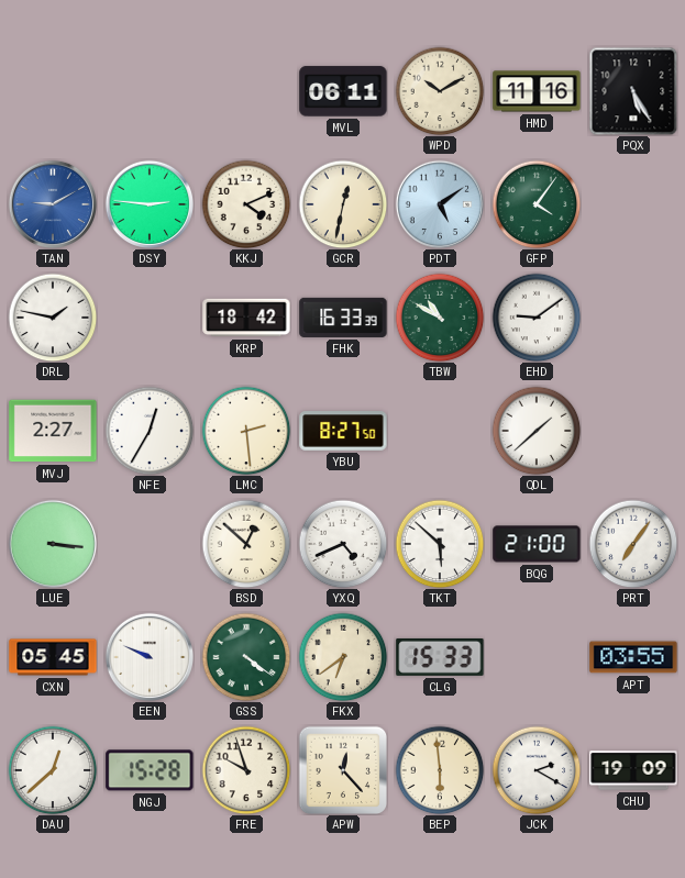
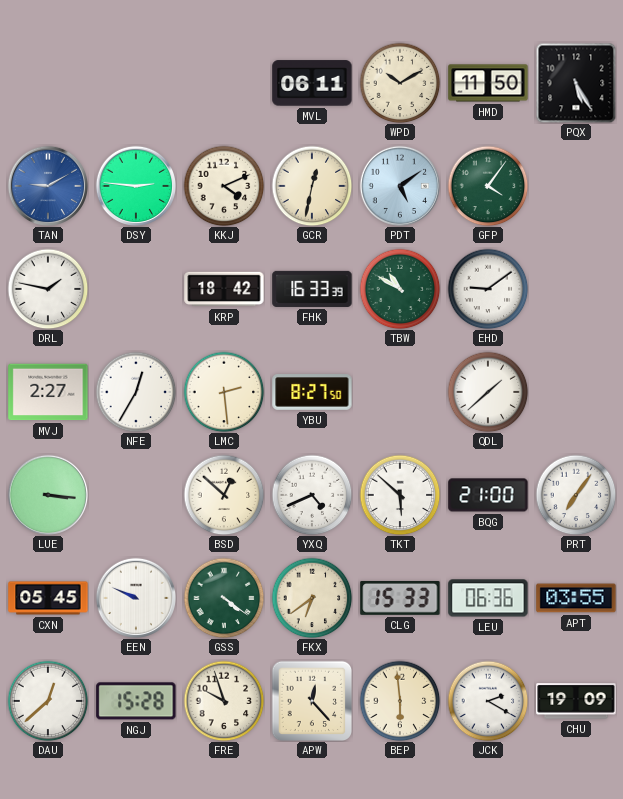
HMD: 11:16 -> 11:50
LEU: none -> 06:36
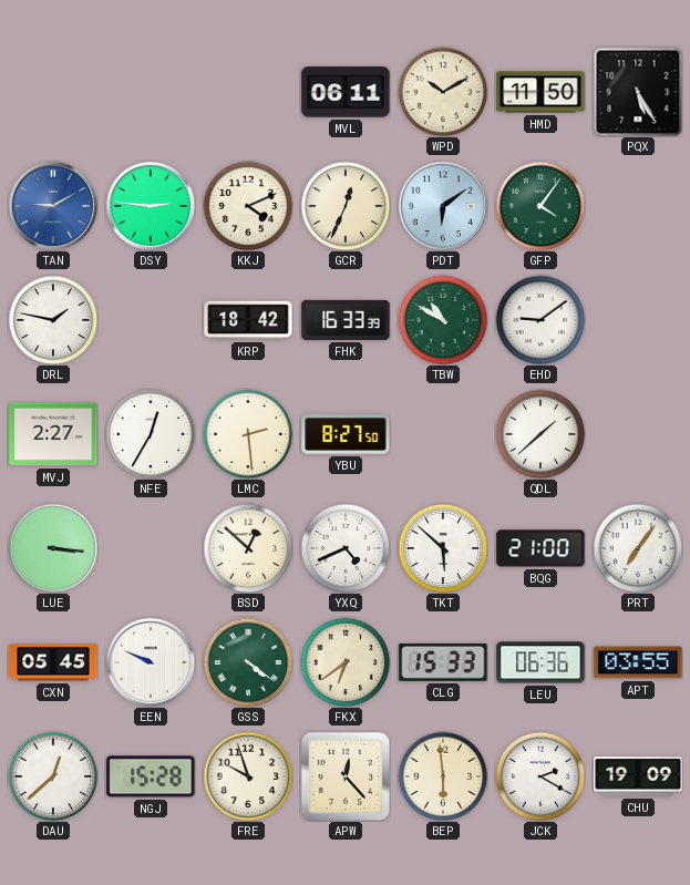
GCR: 12:32 -> 12:34
PDT: 5:09 -> 6:09
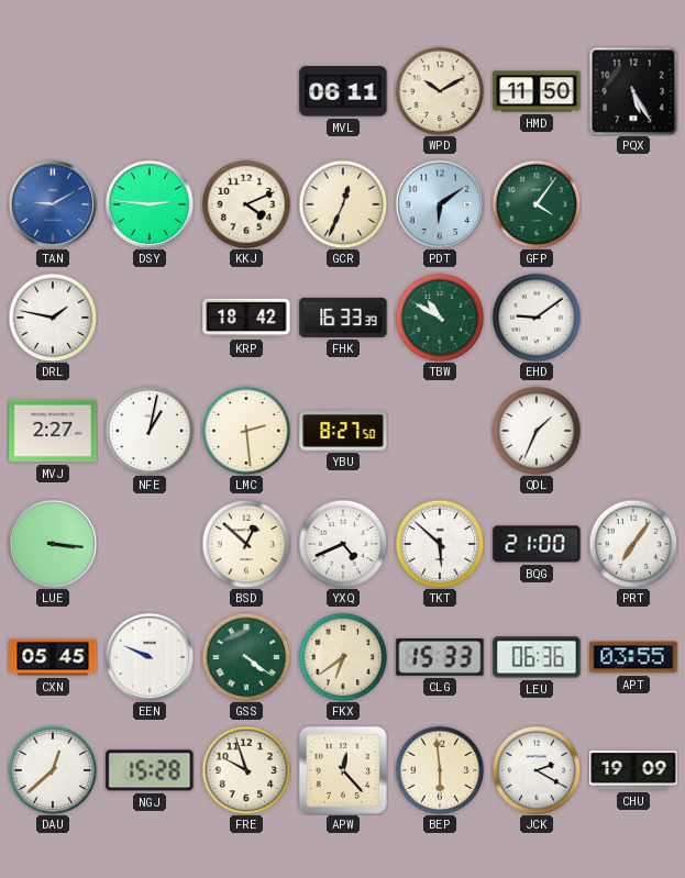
NFE: 12:35 -> 1:02
QDL: 1:38 -> 1:34
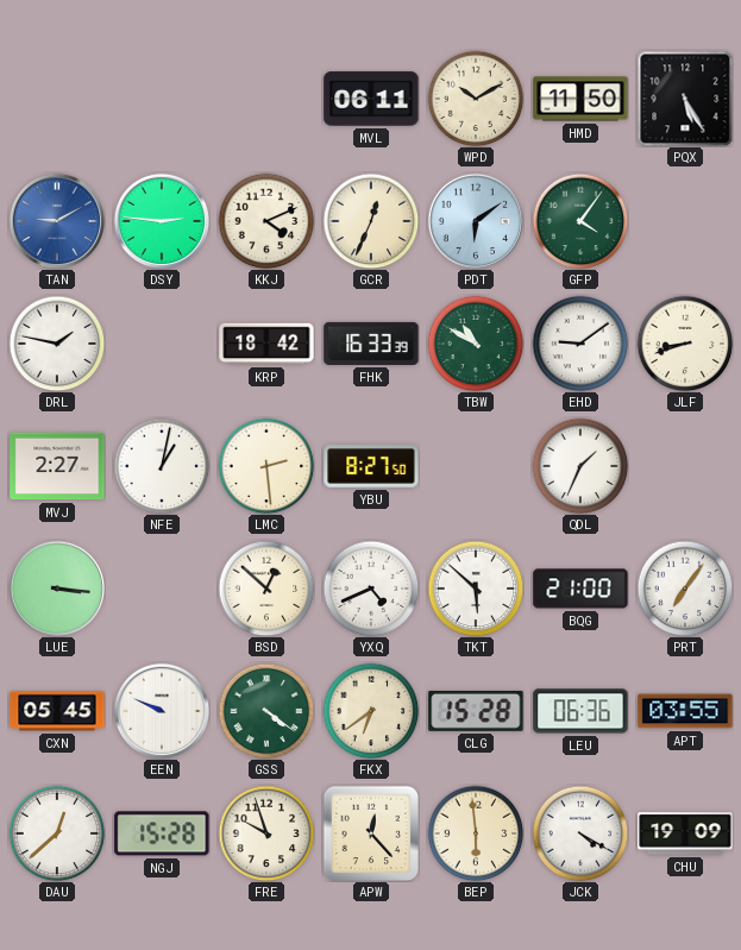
JLF: none -> 8:42
CLG: 15:33 -> 15:28
JCK: 2:20 -> 4:20
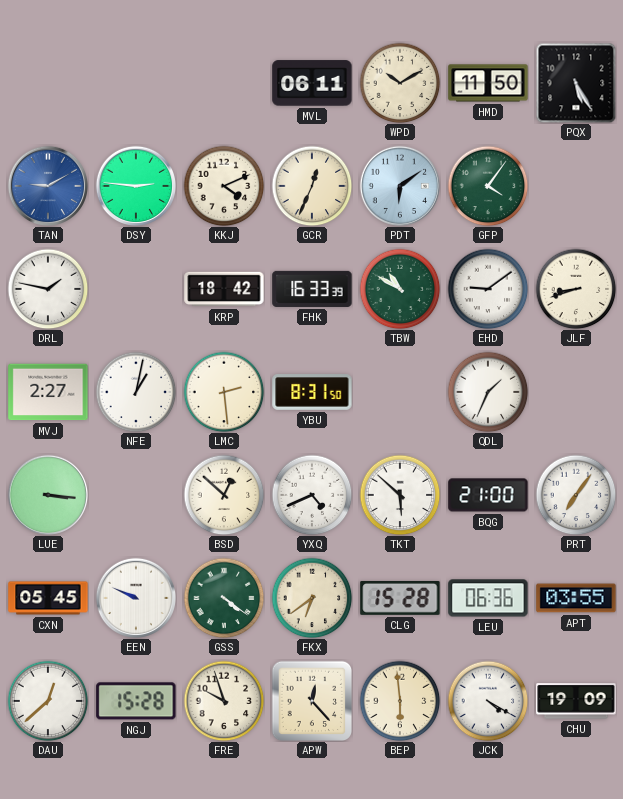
YBU: 8:27 -> 8:31
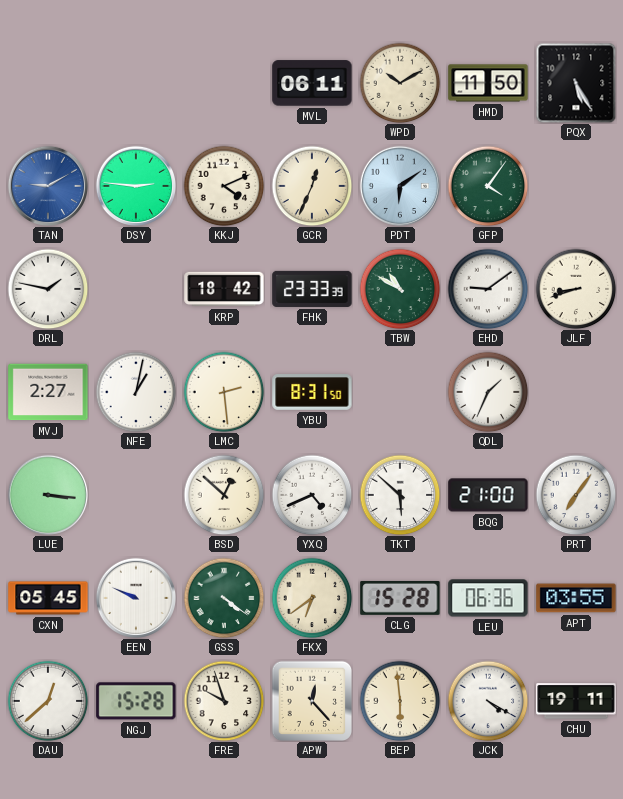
FHK: 16:33 -> 23:33
CHU: 19:09 -> 19:11
